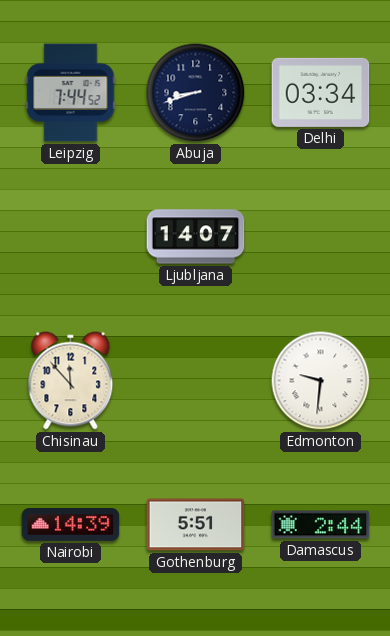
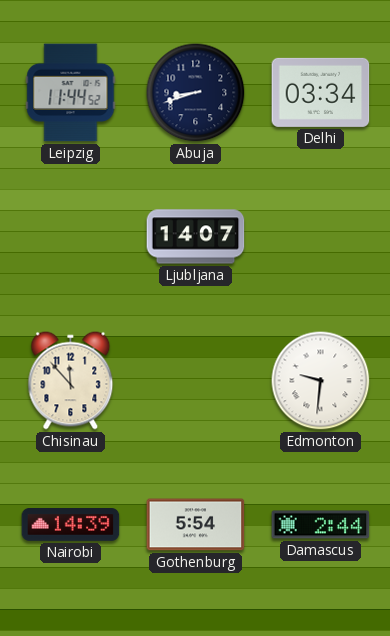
Leipzig: 7:44 -> 11:44
Gothenburg: 5:51 -> 5:54
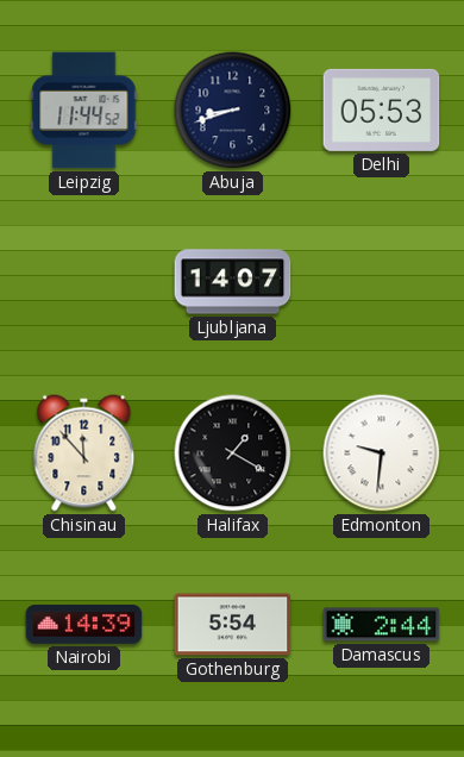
Delhi: 03:34 -> 05:53
Halifax: none -> 1:20
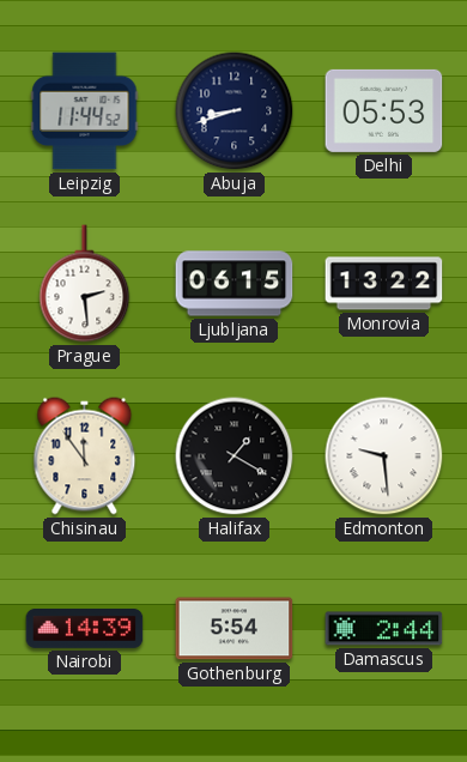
Prague: none -> 2:29
Ljubljana: 14:07 -> 06:15
Monrovia: none -> 13:22
Chisinau: 11:53 -> 11:54
Edmonton: 9:31 -> 9:29
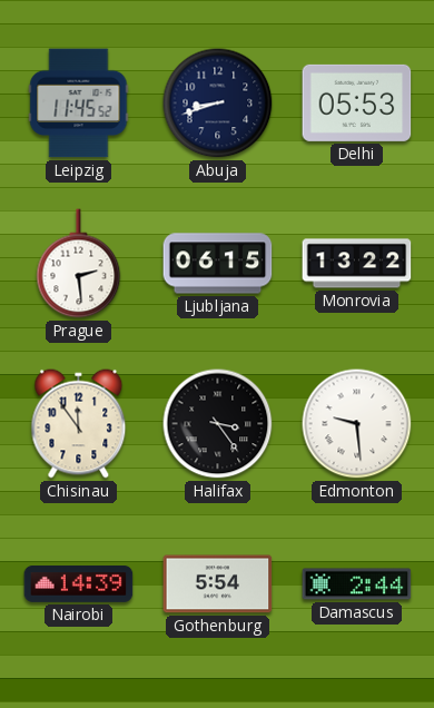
Leipzig: 11:44 -> 11:45
Halifax: 1:20 -> 3:24
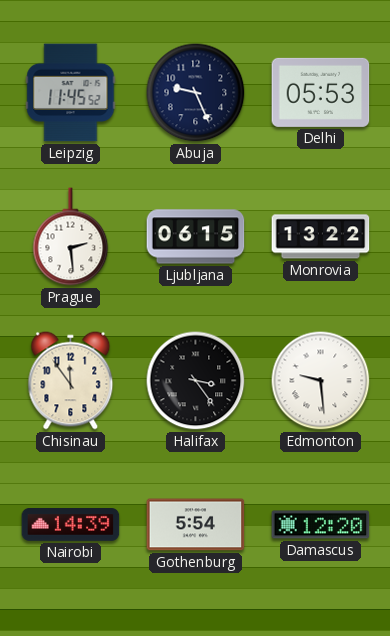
Abuja: 8:42 -> 9:26
Damascus: 2:44 -> 12:20
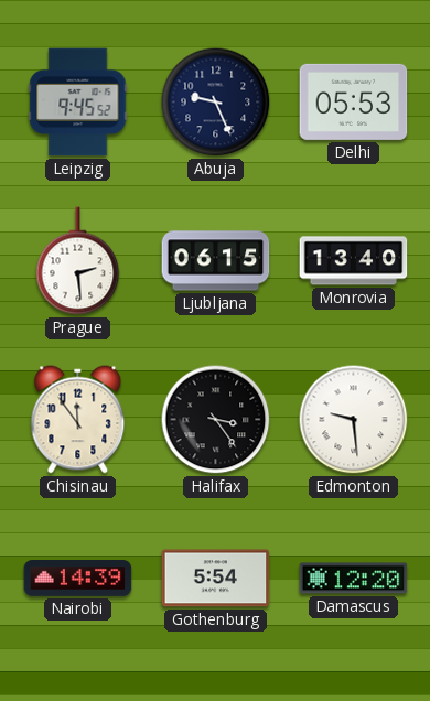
Leipzig: 11:45 -> 9:45
Monrovia: 13:22 -> 13:40
